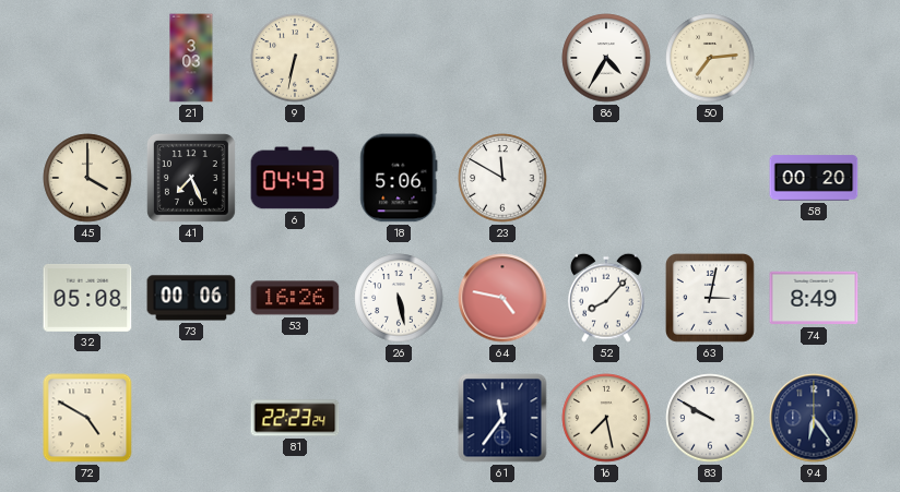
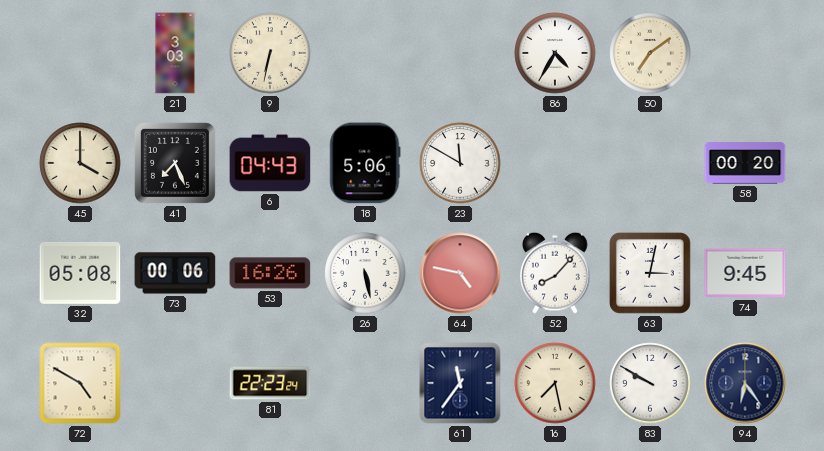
50: 7:14 -> 7:09
74: 8:49 -> 9:45
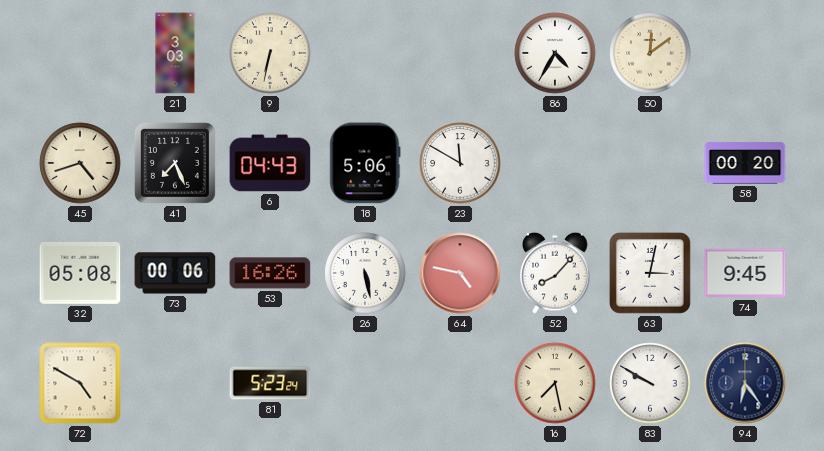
50: 7:09 -> 12:09
45: 4:00 -> 4:42
81: 22:23 -> 5:23
61: 11:36 -> none
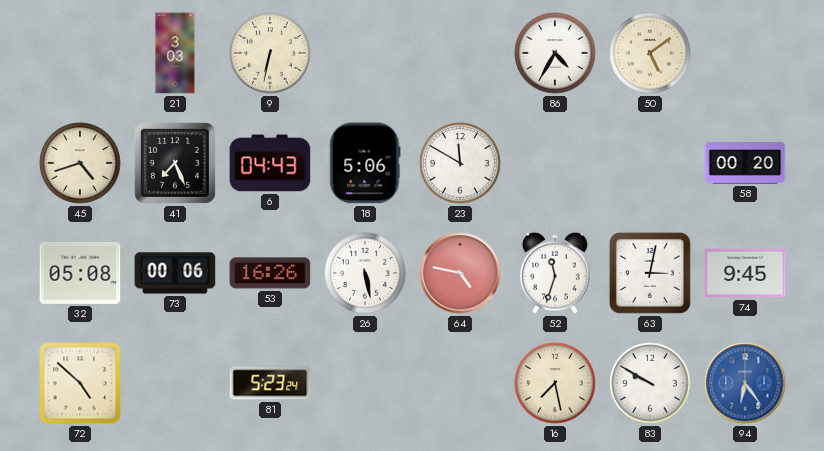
50: 12:09 -> 5:09
52: 8:07 -> 11:33
72: 4:50 -> 4:52
94 dial: navy -> blue
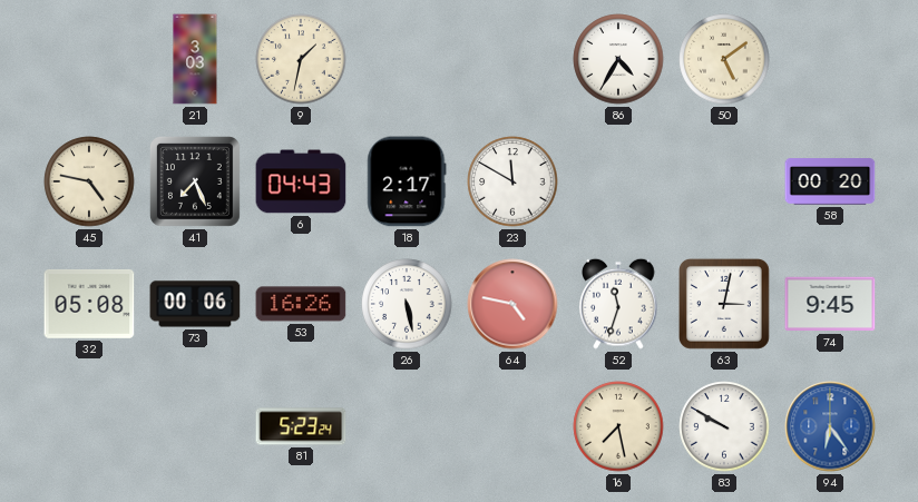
9: 6:32 -> 1:32
45: 4:42 -> 4:47
18: 5:06 -> 2:17
72: 4:52 -> none
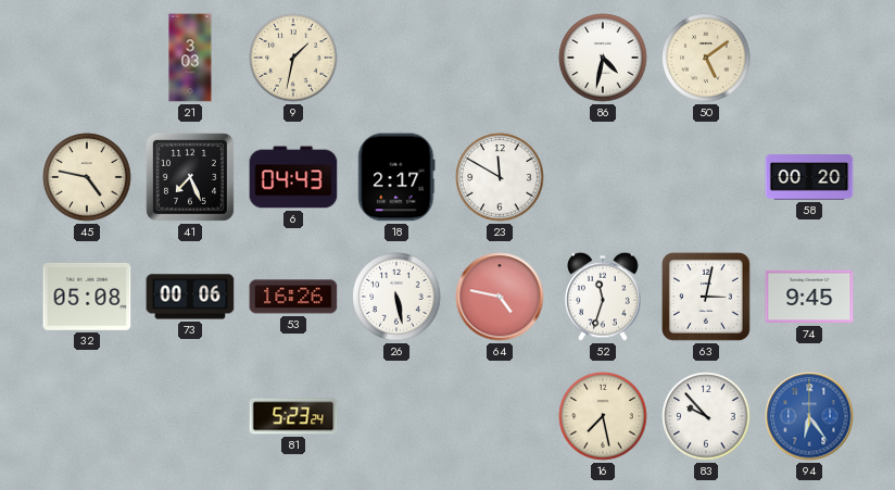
86: 4:35 -> 4:32
83: 9:50 -> 9:53
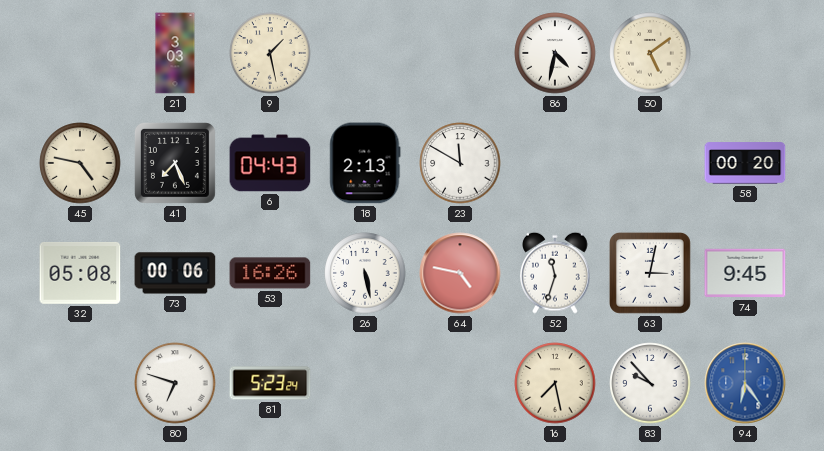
9: 1:32 -> 1:28
18: 2:17 -> 2:13
80: none -> 6:48
